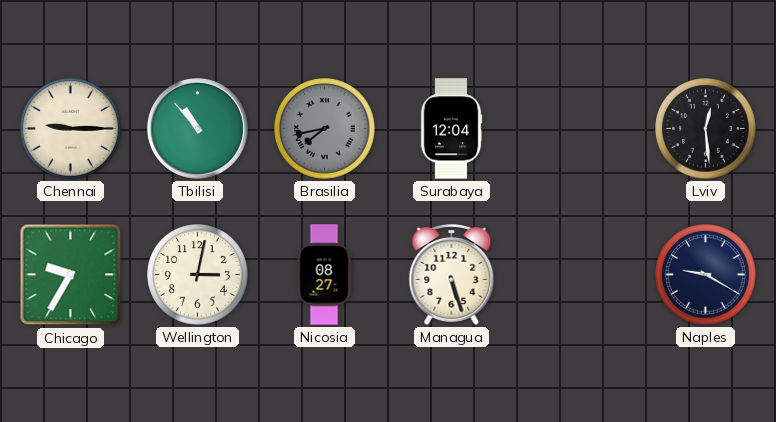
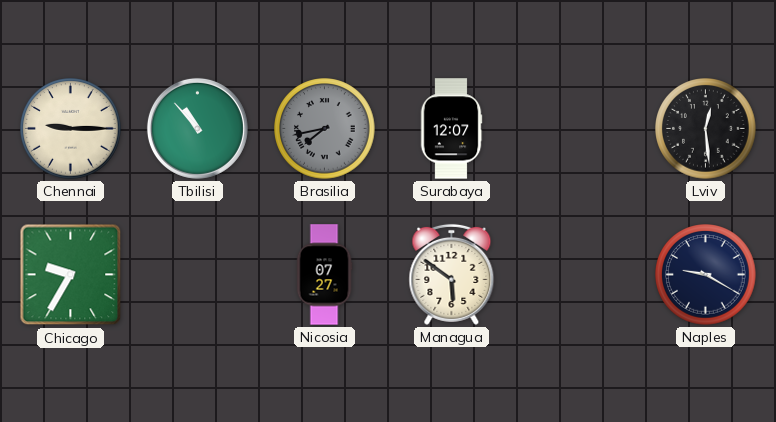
Surabaya: 12:04 -> 12:07
Wellington: 3:02 -> none
Nicosia: 08:27 -> 07:27
Managua: 5:27 -> 5:51
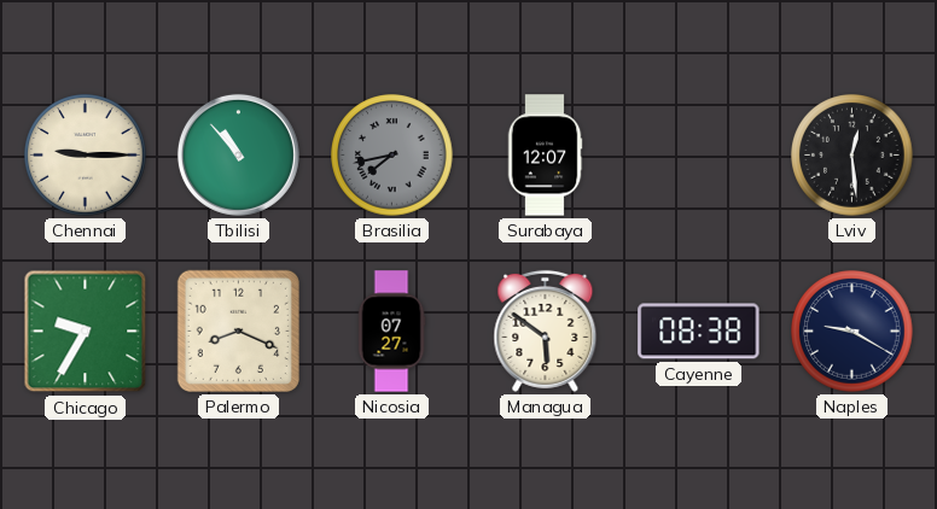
Palermo: none -> 8:19
Cayenne: none -> 08:38
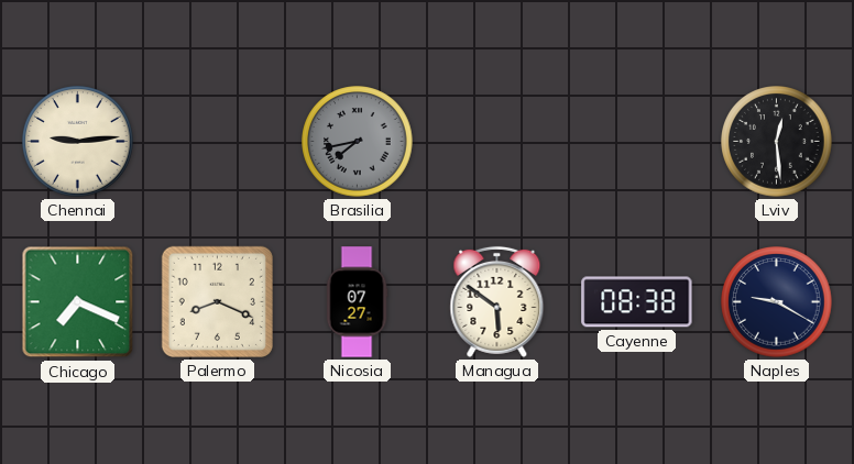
Chennai: 9:15 -> 9:14
Tbilisi: 10:53 -> none
Surabaya: 12:07 -> none
Chicago: 9:35 -> 7:19
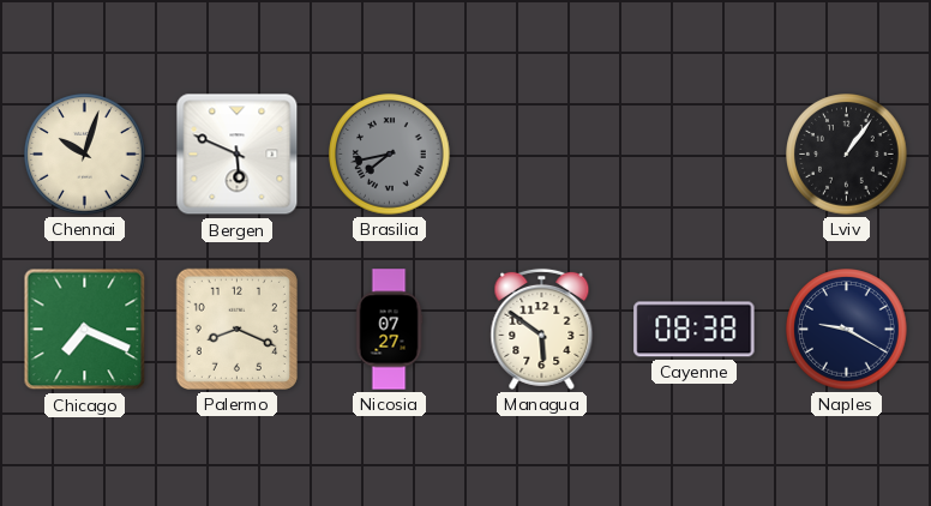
Chennai: 9:14 -> 10:03
Bergen: none -> 5:49
Lviv: 12:29 -> 1:06
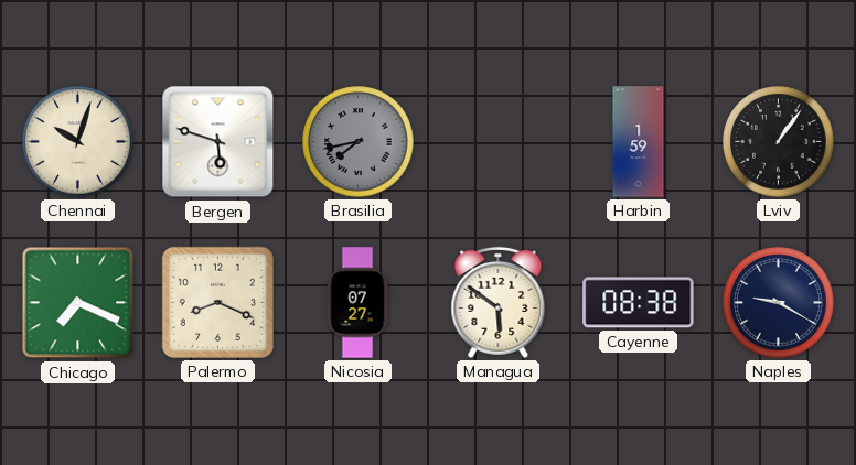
Bergen: 5:49 -> 5:48
Harbin: none -> 1:59
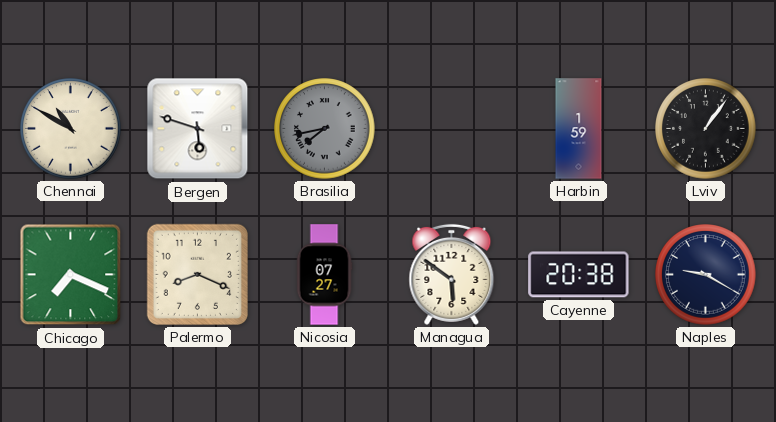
Chennai: 10:03 -> 10:50
Cayenne: 08:38 -> 20:38
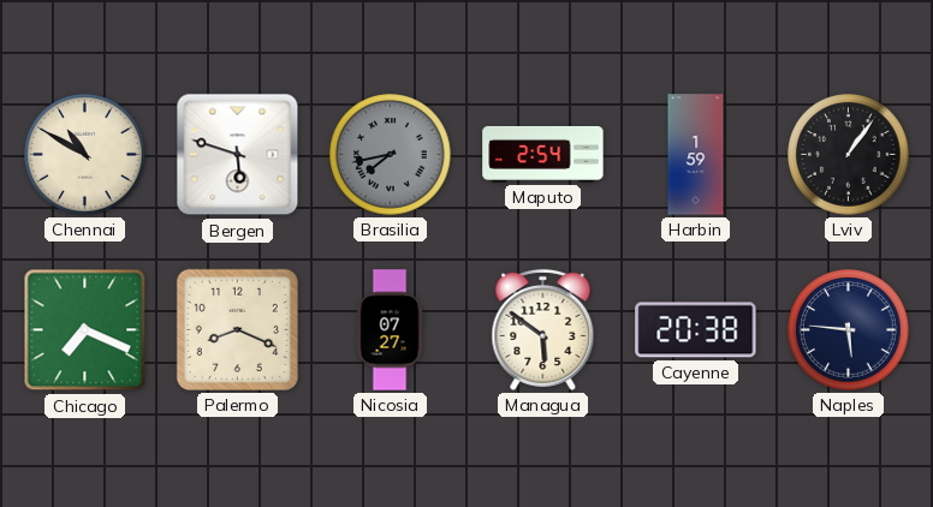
Maputo: none -> 2:54
Naples: 9:20 -> 5:46
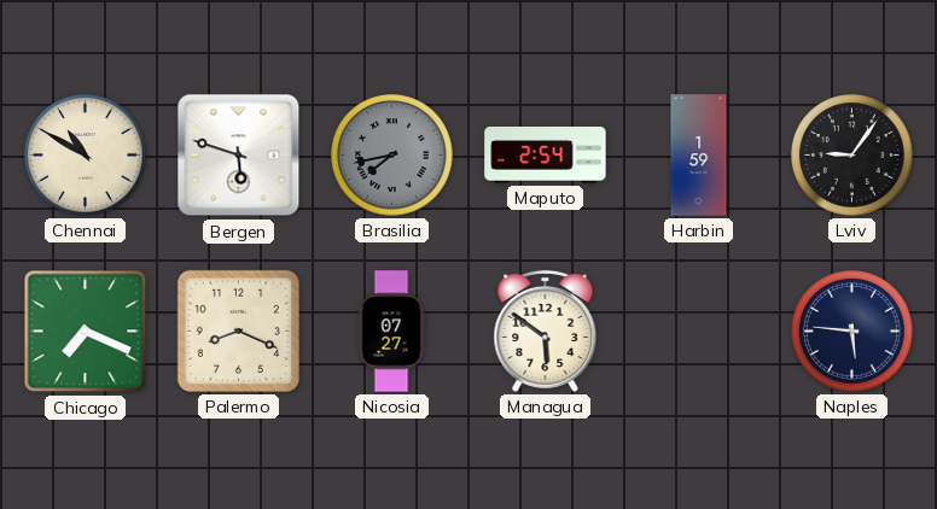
Lviv: 1:06 -> 9:06
Cayenne: 20:38 -> none
